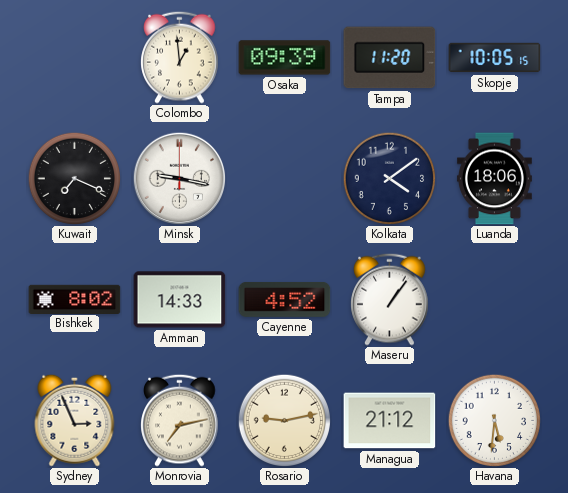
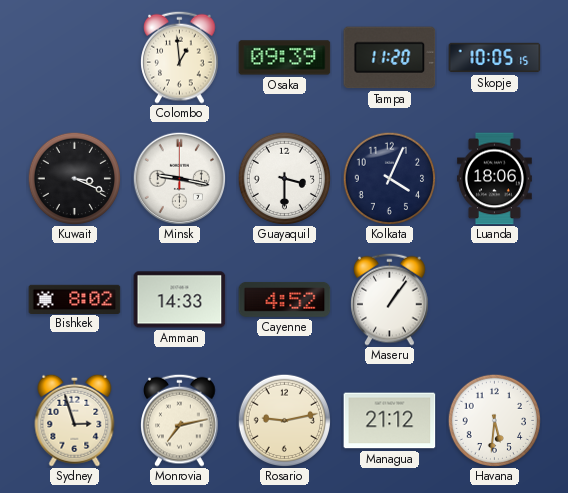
Kuwait: 7:19 -> 3:19
Guayaquil: none -> 3:30
Kolkata: 4:09 -> 4:04
Sydney: 2:56 -> 2:57
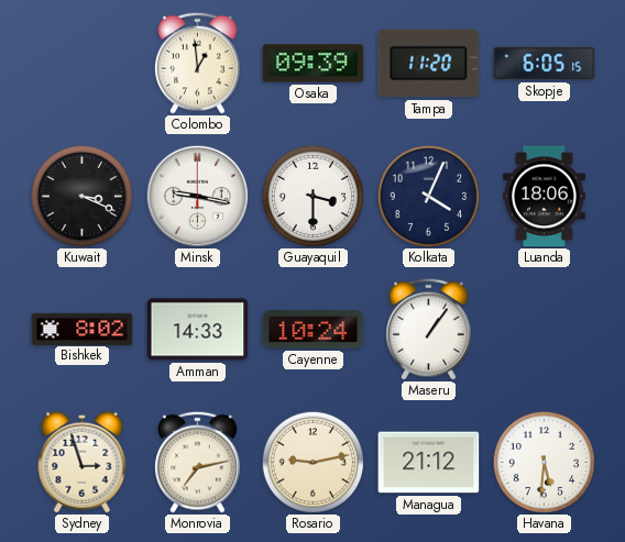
Skopje: 10:05 -> 6:05
Cayenne: 4:52 -> 10:24
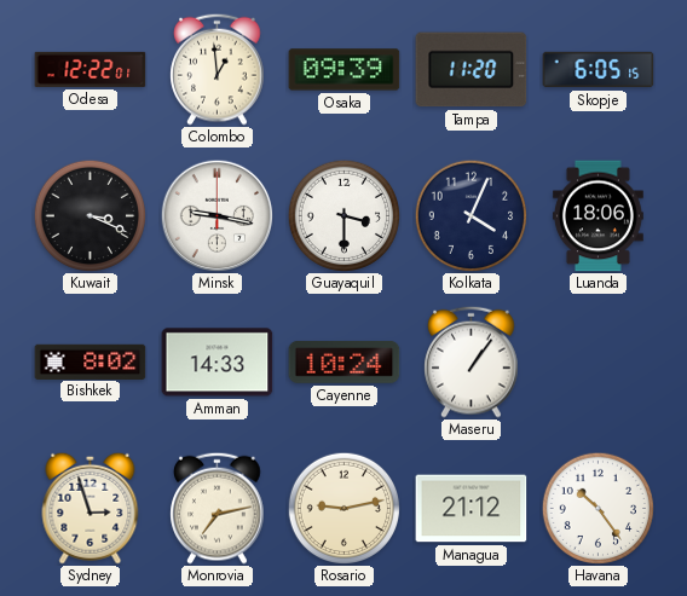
Odesa: none -> 12:22
Havana: 5:31 -> 10:24
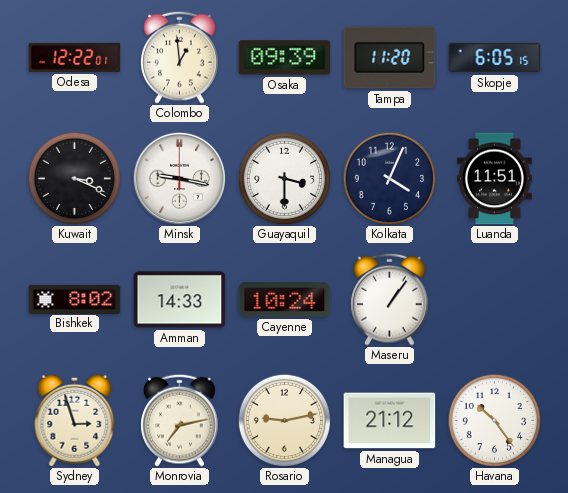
Luanda: 18:06 -> 11:51
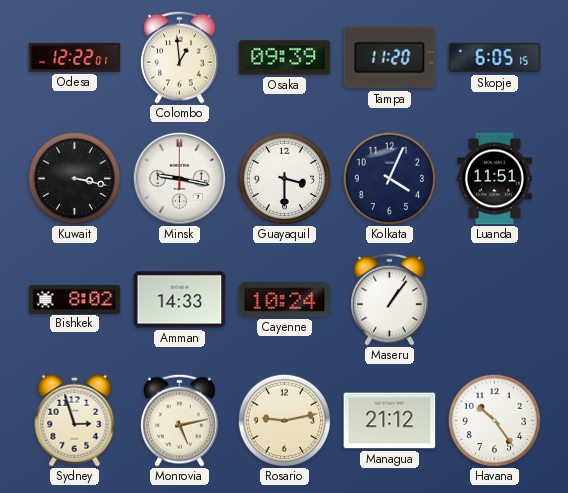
Kuwait: 3:19 -> 3:17
Monrovia: 7:13 -> 5:13
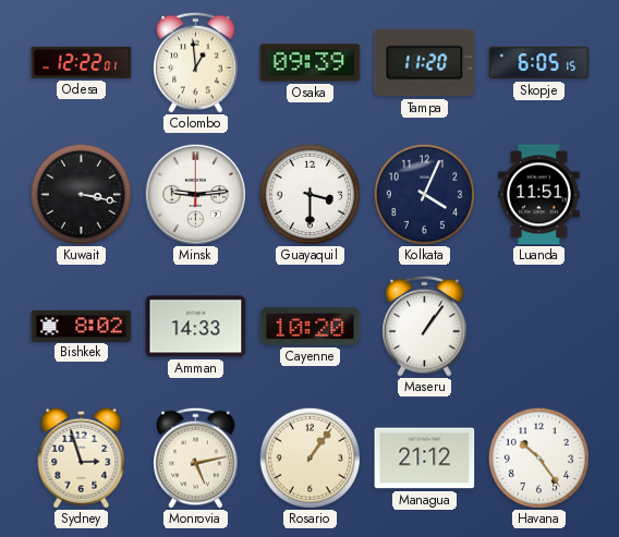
Minsk: 9:17 -> 9:14
Cayenne: 10:24 -> 10:20
Rosario: 9:13 -> 1:06
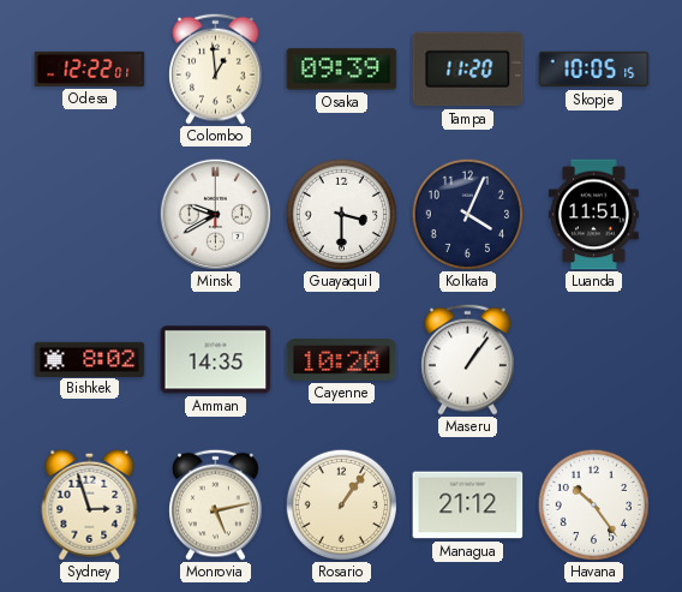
Skopje: 6:05 -> 10:05
Kuwait: 3:17 -> none
Minsk: 9:14 -> 9:40
Amman: 14:33 -> 14:35
